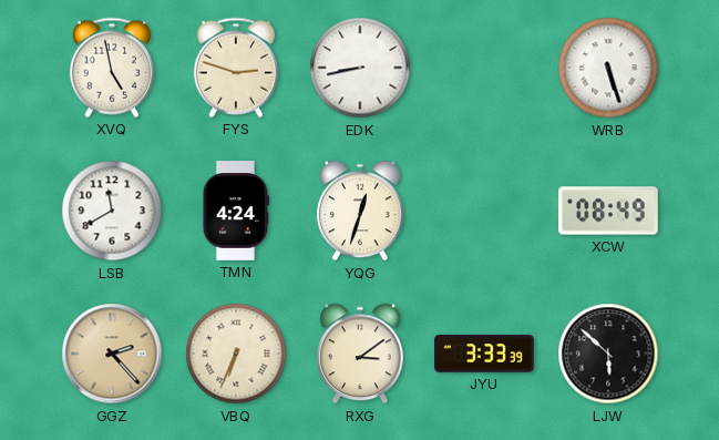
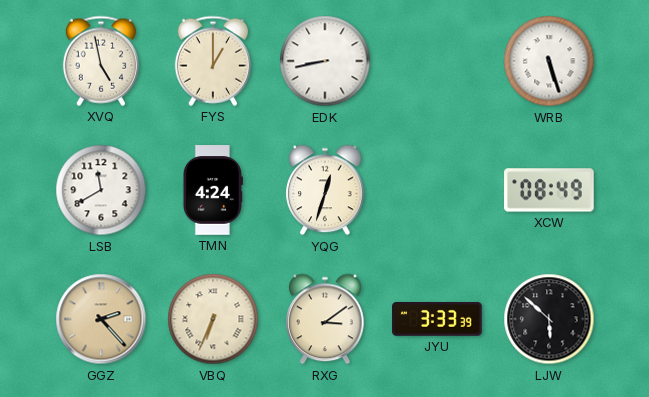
FYS: 2:48 -> 1:00
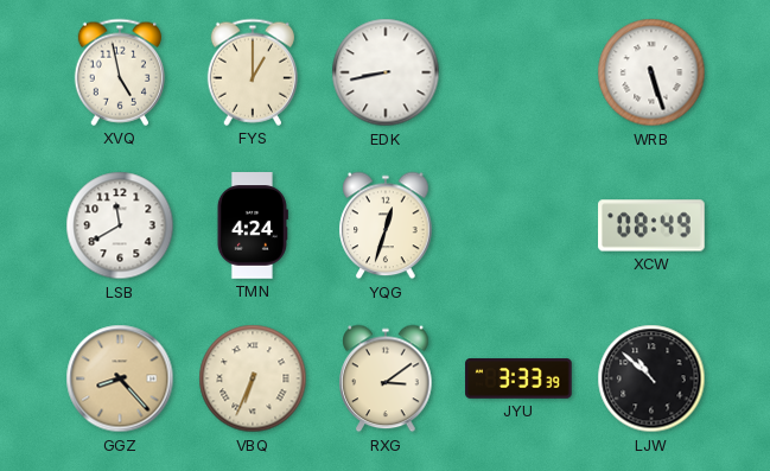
GGZ: 2:23 -> 8:23
LJW: 5:52 -> 10:52
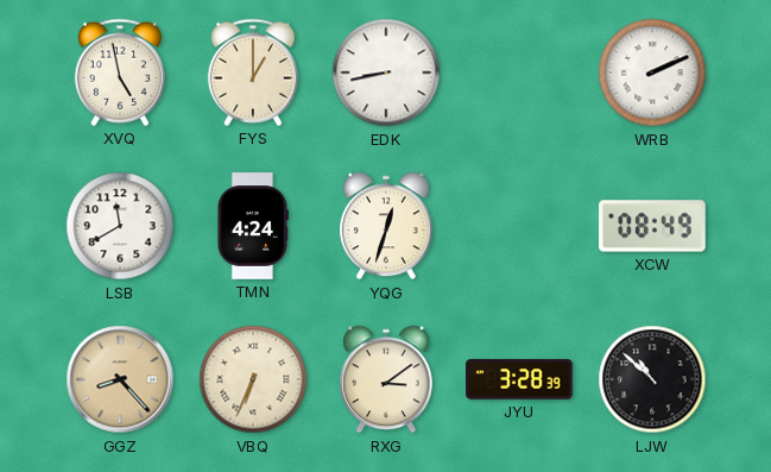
WRB: 5:27 -> 2:11
JYU: 3:33 -> 3:28
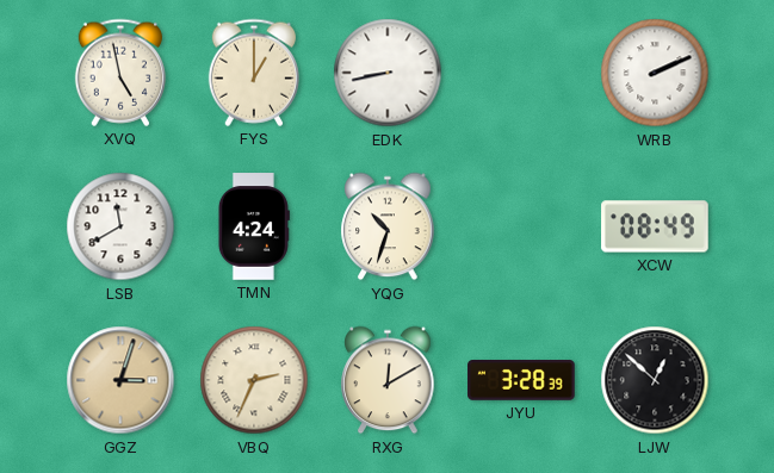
YQG: 12:33 -> 10:33
GGZ: 8:23 -> 3:03
VBQ: 6:34 -> 2:34
RXG: 3:09 -> 12:10
LJW: 10:52 -> 12:52
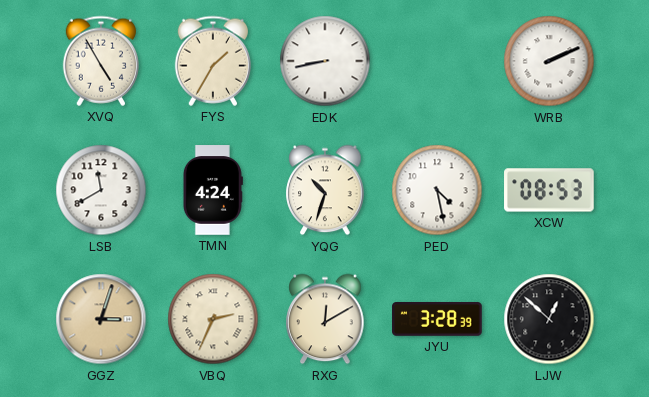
XVQ: 4:58 -> 4:55
FYS: 1:00 -> 1:35
PED: none -> 4:28
XCW: 08:49 -> 08:53
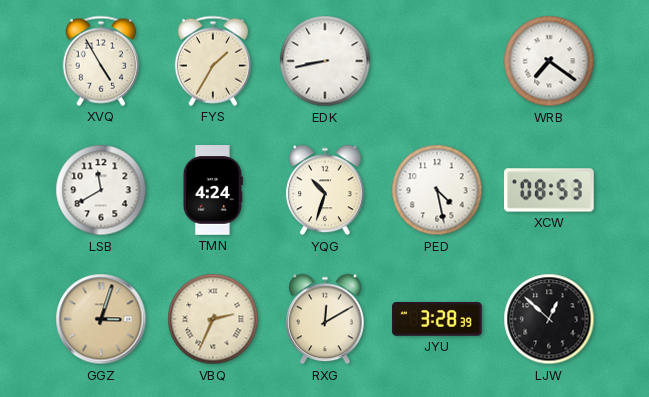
WRB: 2:11 -> 7:21
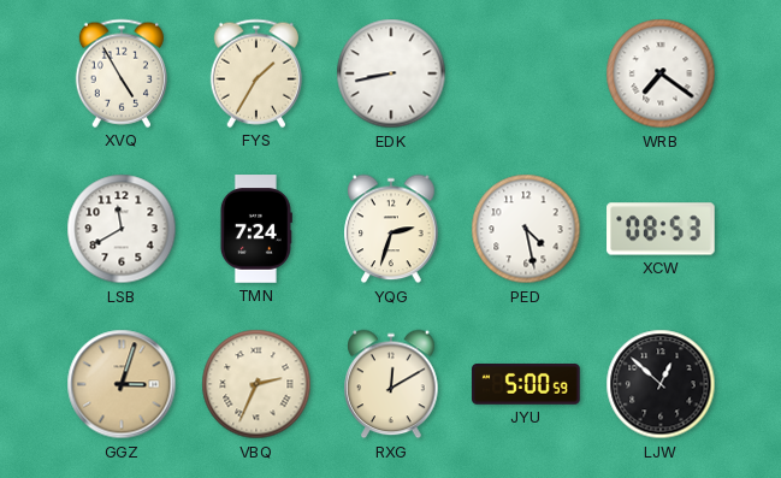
TMN: 4:24 -> 7:24
YQG: 10:33 -> 2:33
JYU: 3:28 -> 5:00
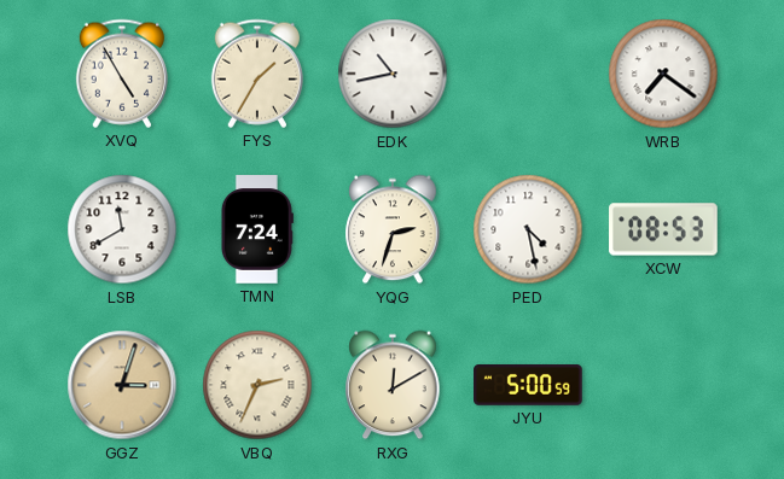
EDK: 8:43 -> 10:43
LJW: 12:52 -> none
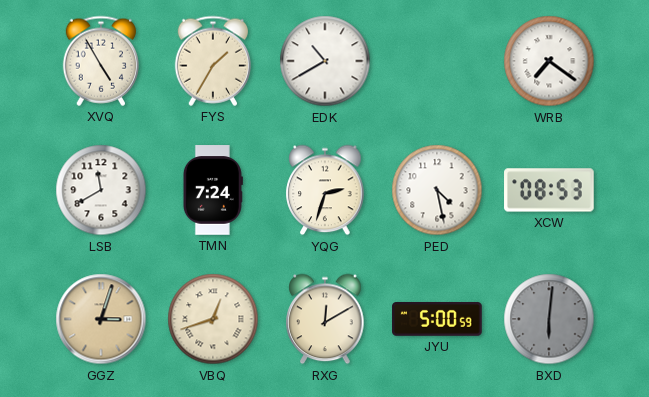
EDK: 10:43 -> 10:40
VBQ: 2:34 -> 12:42
BXD: none -> 6:01
